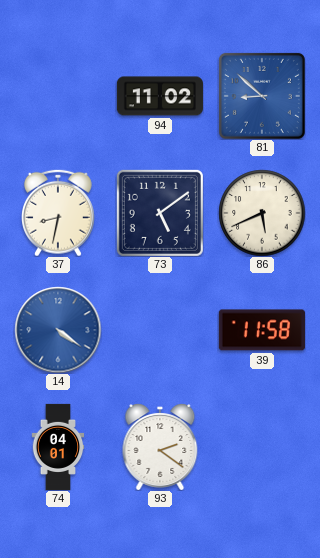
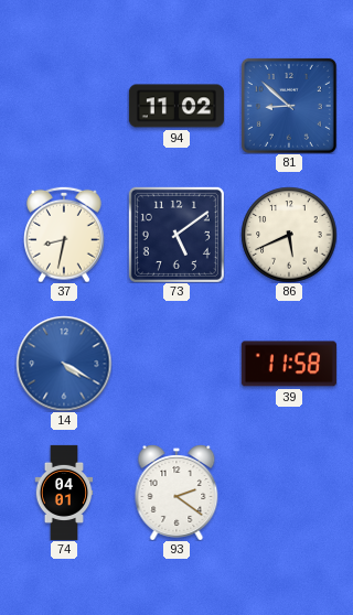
14: 4:21 -> 4:20
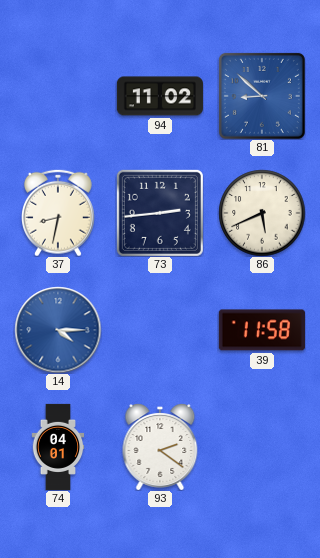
73: 5:09 -> 2:44
14: 4:20 -> 4:15
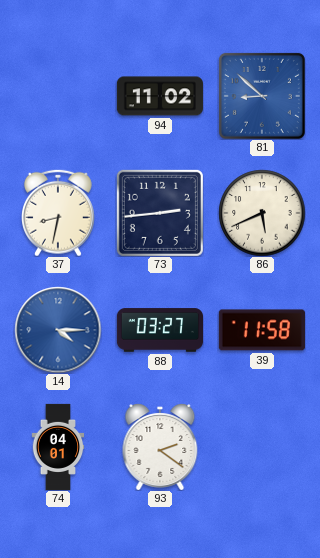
88: none -> 03:27
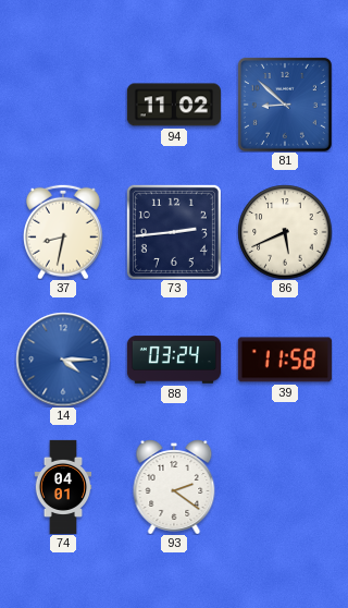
88: 03:27 -> 03:24
